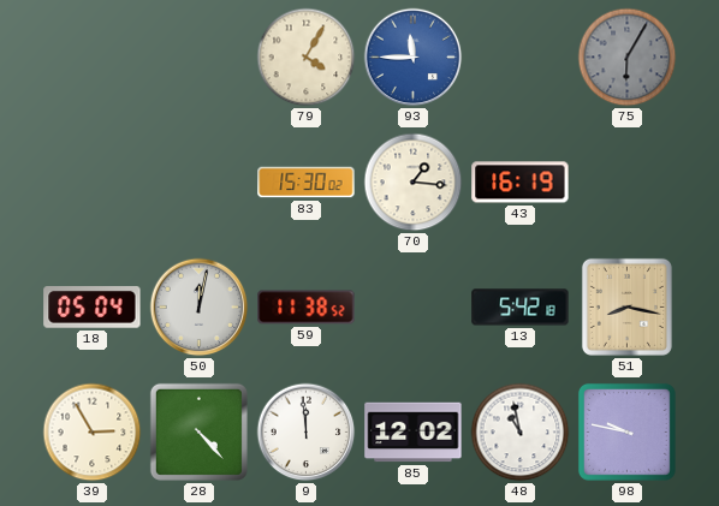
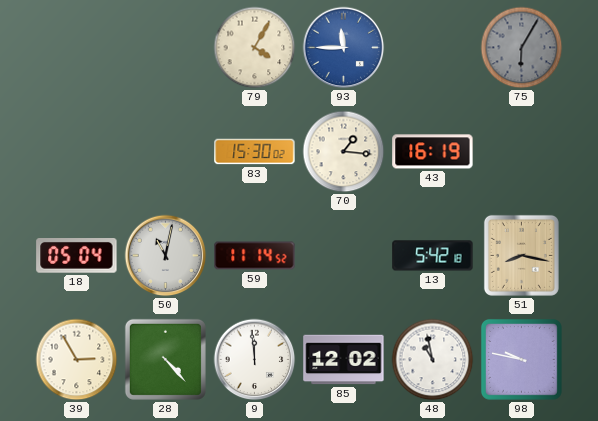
50: 12:02 -> 11:02
59: 11:38 -> 11:14
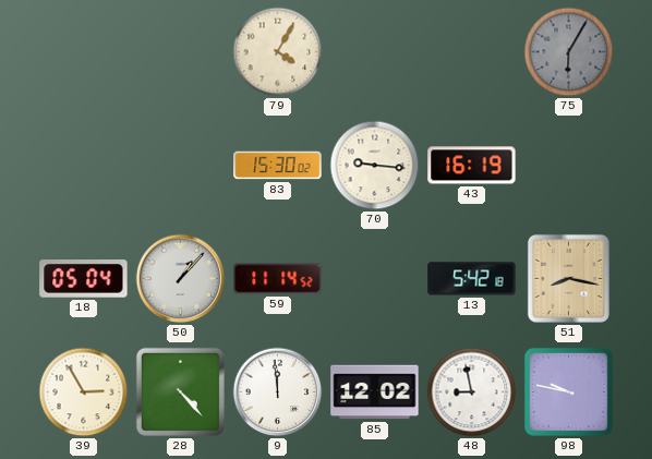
93: 11:45 -> none
70: 1:16 -> 9:16
50: 11:02 -> 1:07
48: 10:58 -> 8:58
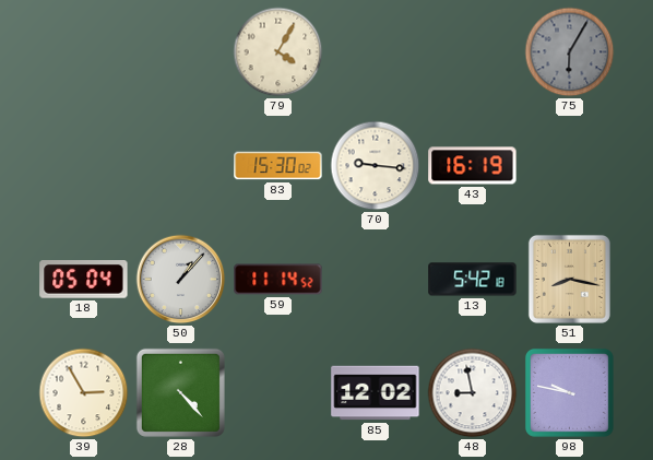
9: 11:59 -> none
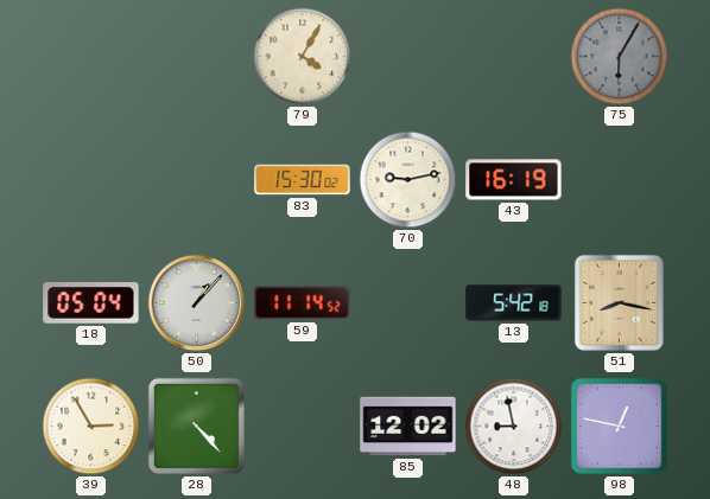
70: 9:16 -> 9:13
98: 9:47 -> 12:47
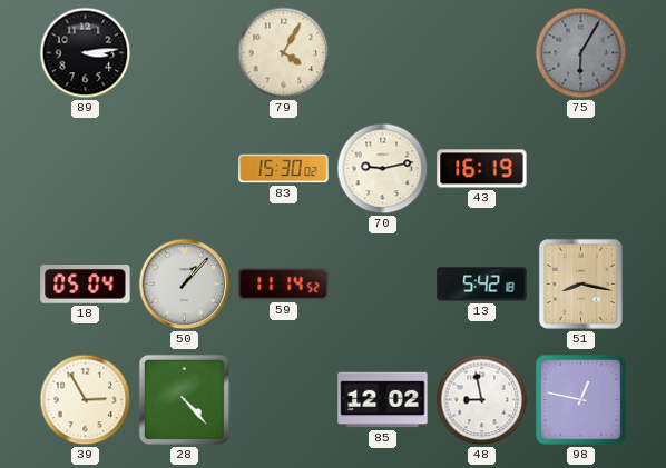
89: none -> 3:14
